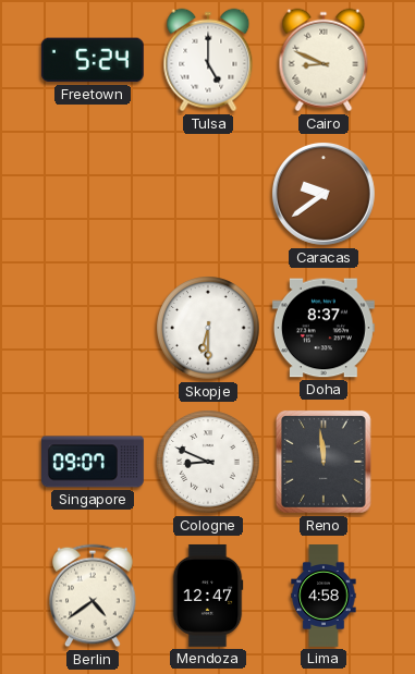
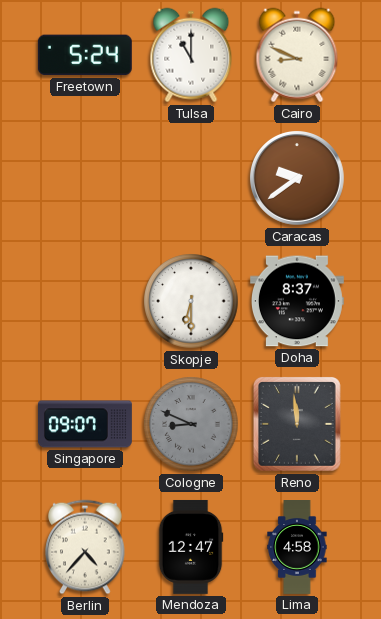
Tulsa: 5:00 -> 11:00
Cologne dial: white -> grey
Berlin: 4:39 -> 4:37
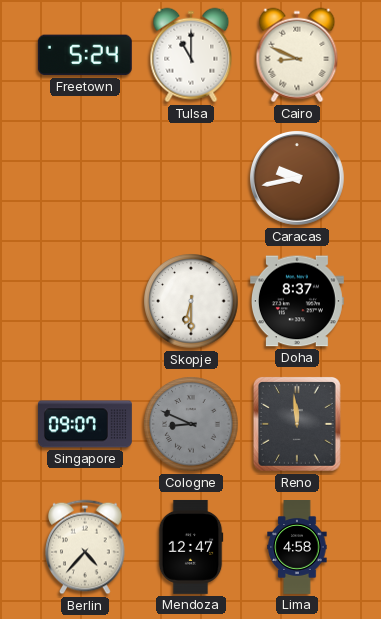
Caracas: 9:39 -> 9:43
